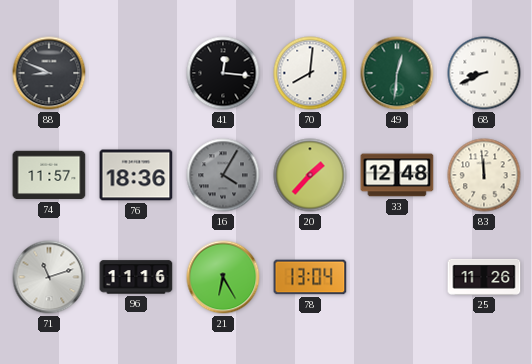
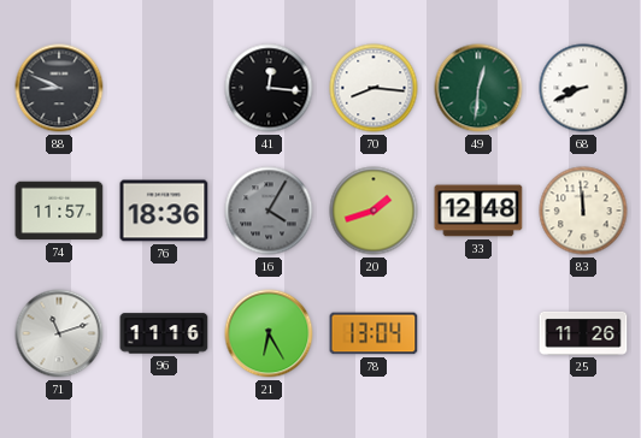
70: 8:01 -> 8:16
20: 1:37 -> 1:42
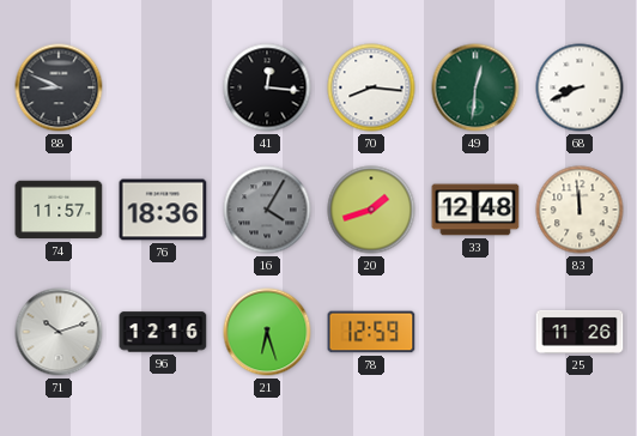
71: 11:12 -> 10:12
96: 11:16 -> 12:16
21: 6:25 -> 6:27
78: 13:04 -> 12:59
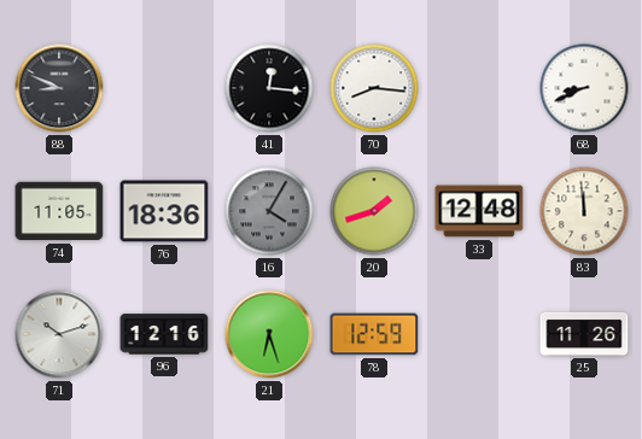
49: 12:31 -> none
74: 11:57 -> 11:05
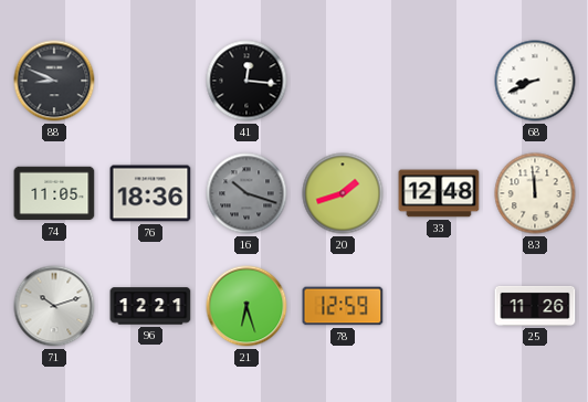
70: 8:16 -> none
16: 4:05 -> 10:18
96: 12:16 -> 12:21
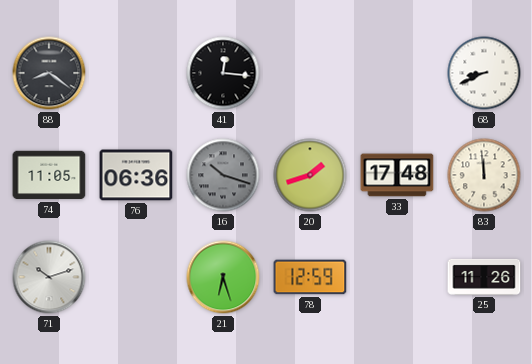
88: 8:49 -> 8:21
76: 18:36 -> 06:36
33: 12:48 -> 17:48
96: 12:21 -> none
